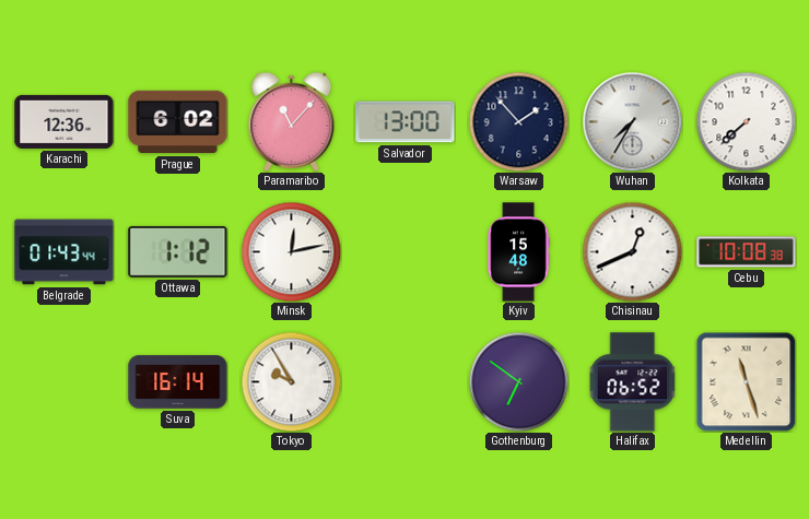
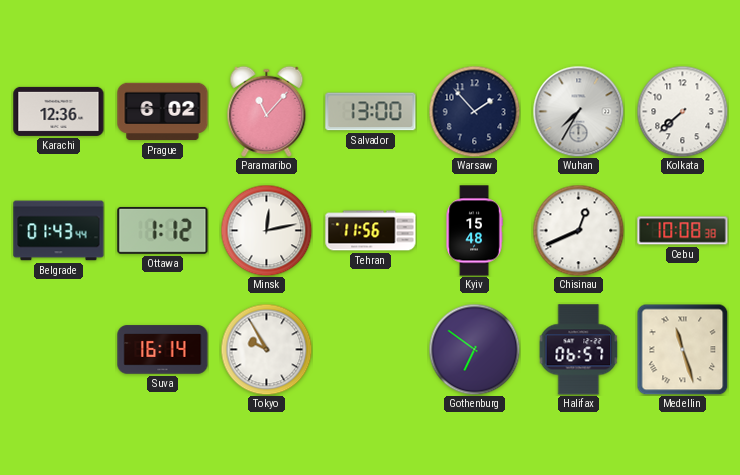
Tehran: none -> 11:56
Halifax: 06:52 -> 06:57
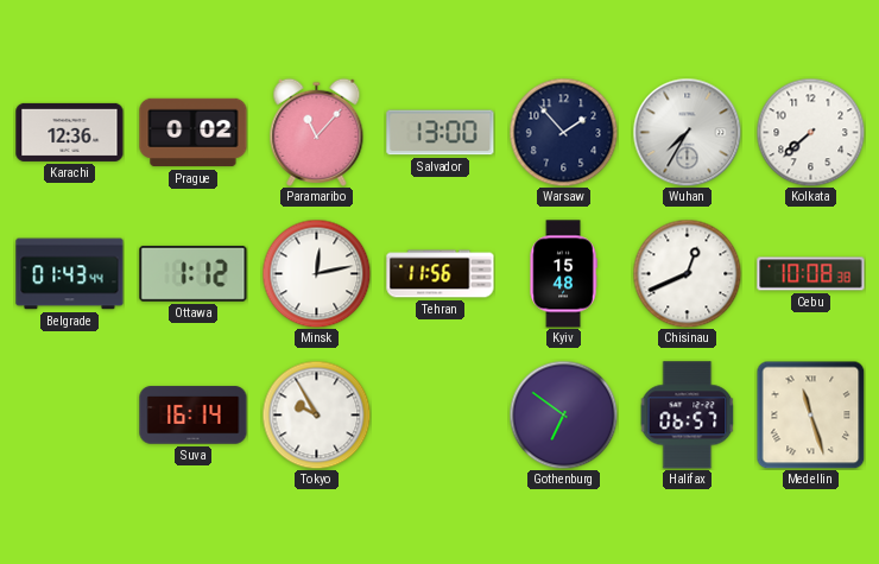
Prague: 6:02 -> 0:02
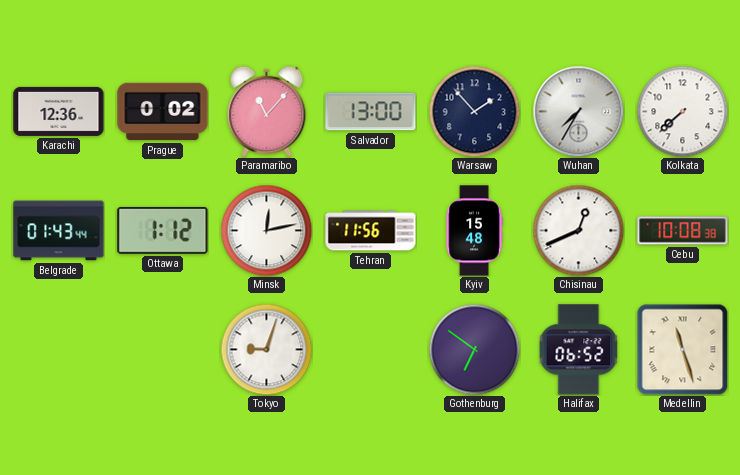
Suva: 16:14 -> none
Tokyo: 9:55 -> 9:03
Halifax: 06:57 -> 06:52
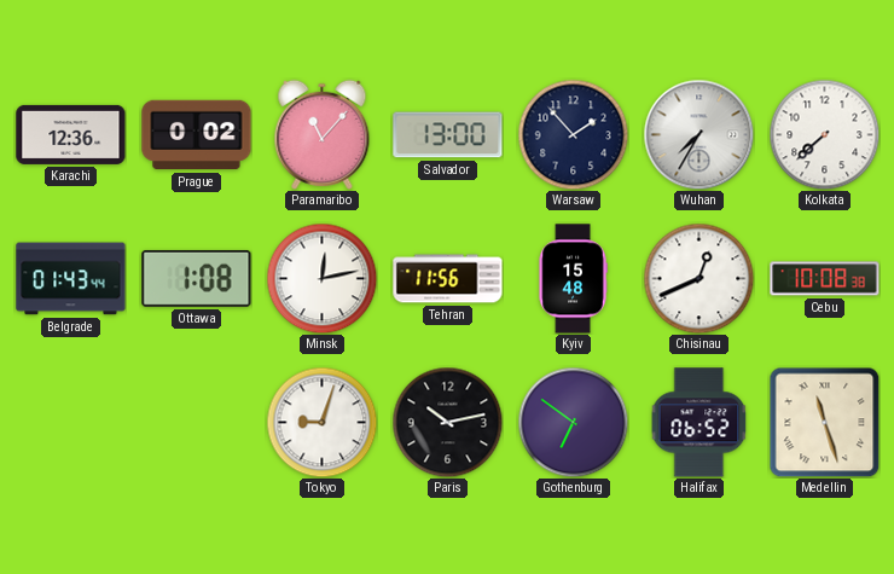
Ottawa: 1:12 -> 1:08
Paris: none -> 10:13
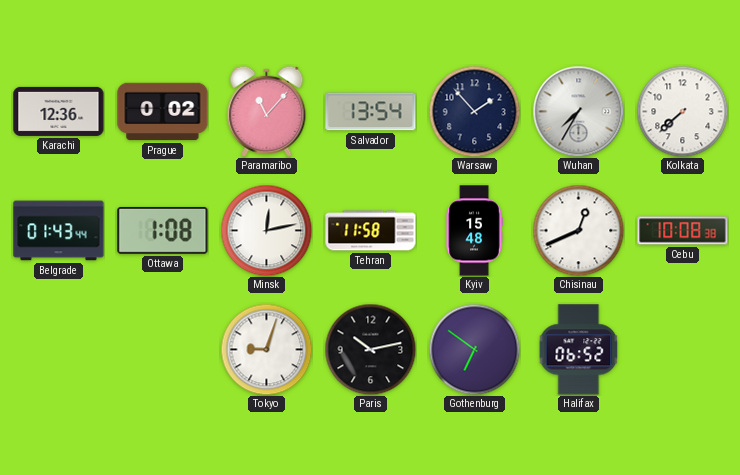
Salvador: 13:00 -> 13:54
Tehran: 11:56 -> 11:58
Medellin: 11:27 -> none
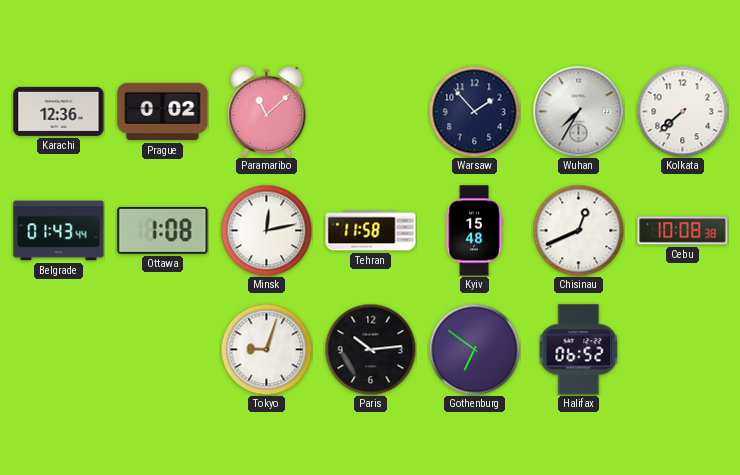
Paramaribo: 11:07 -> 11:08
Salvador: 13:54 -> none
Paris: 10:13 -> 10:14
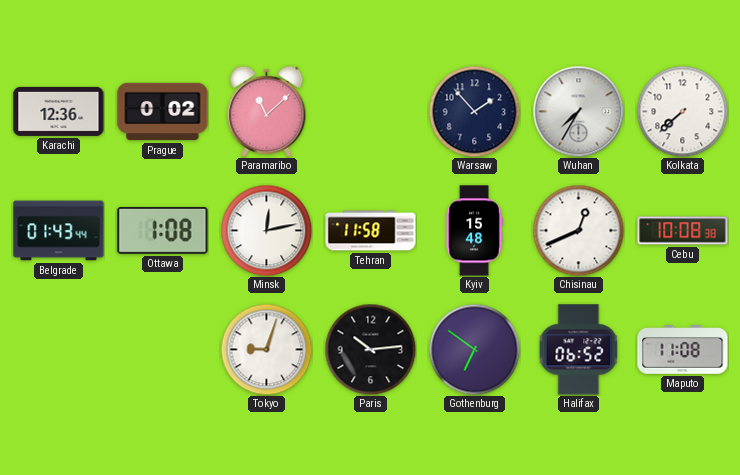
Maputo: none -> 11:08
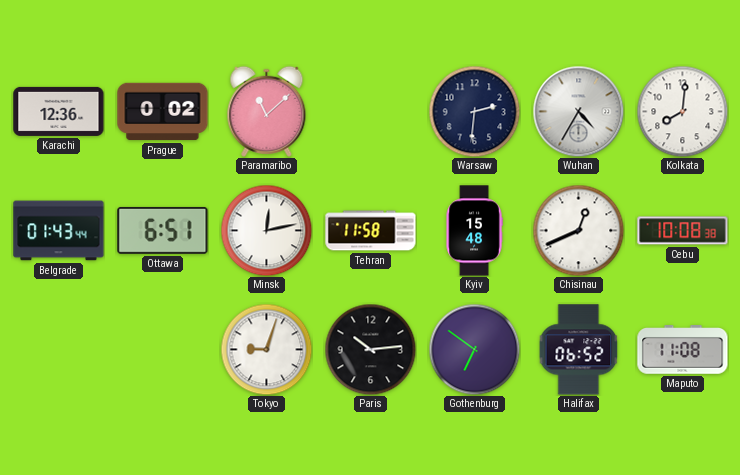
Warsaw: 1:53 -> 2:31
Wuhan: 7:35 -> 4:35
Kolkata: 7:38 -> 8:01
Ottawa: 1:08 -> 6:51
